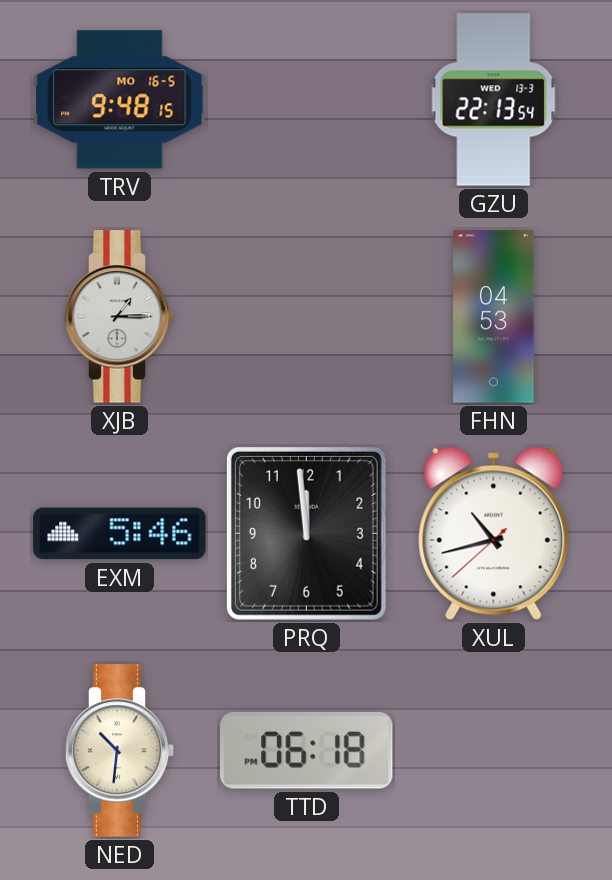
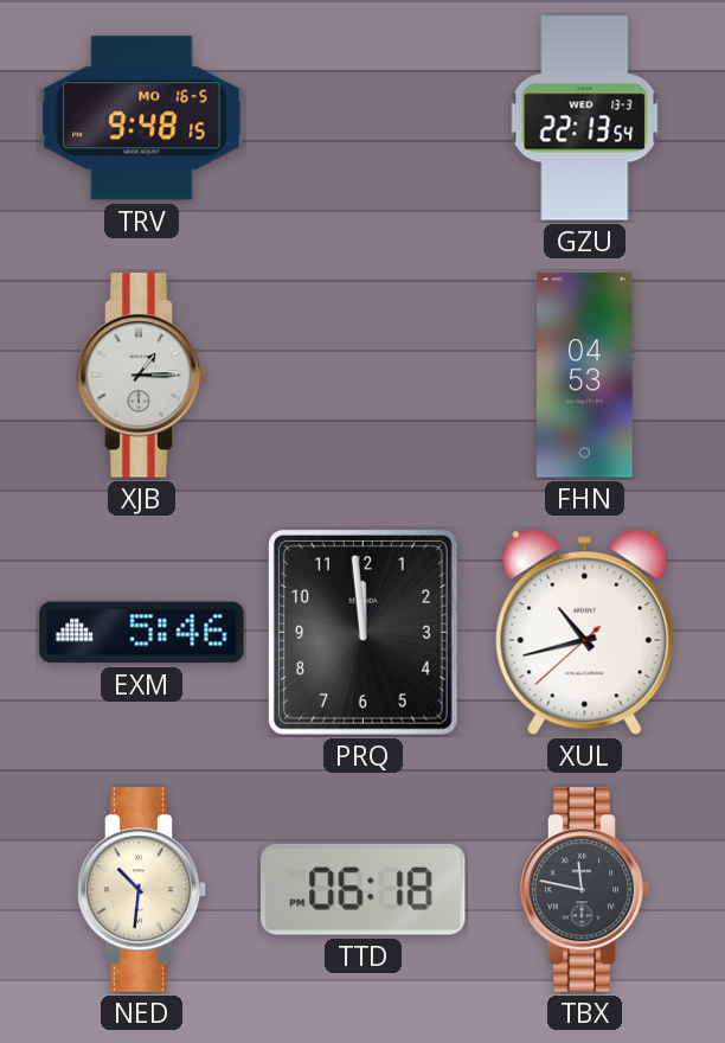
TBX: none -> 11:47
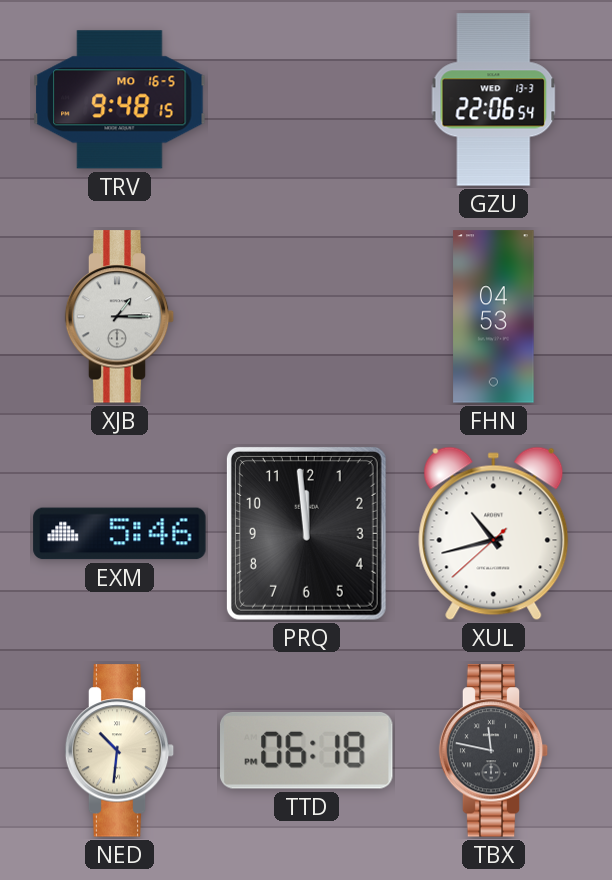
GZU: 22:13 -> 22:06
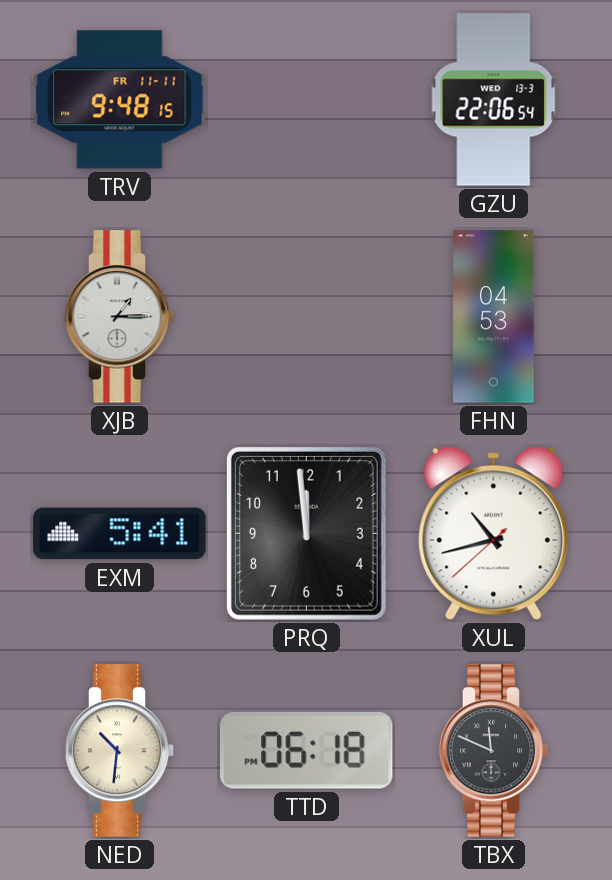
TRV date: MO 16-5 -> FR 11-11
EXM: 5:46 -> 5:41
TBX: 11:47 -> 11:49
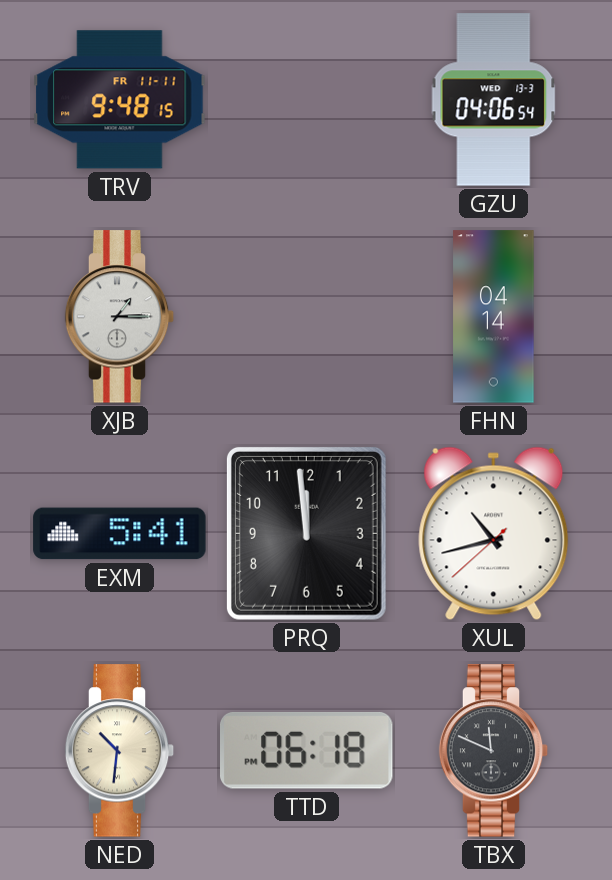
GZU: 22:06 -> 04:06
FHN: 04:53 -> 04:14
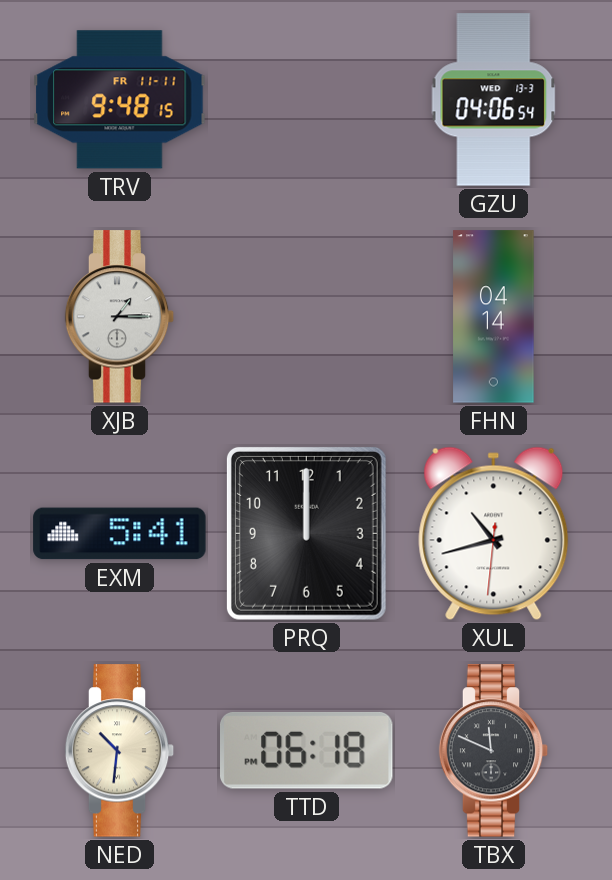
PRQ: 11:59 -> 12:00
XUL: 10:42:38 -> 10:42:31
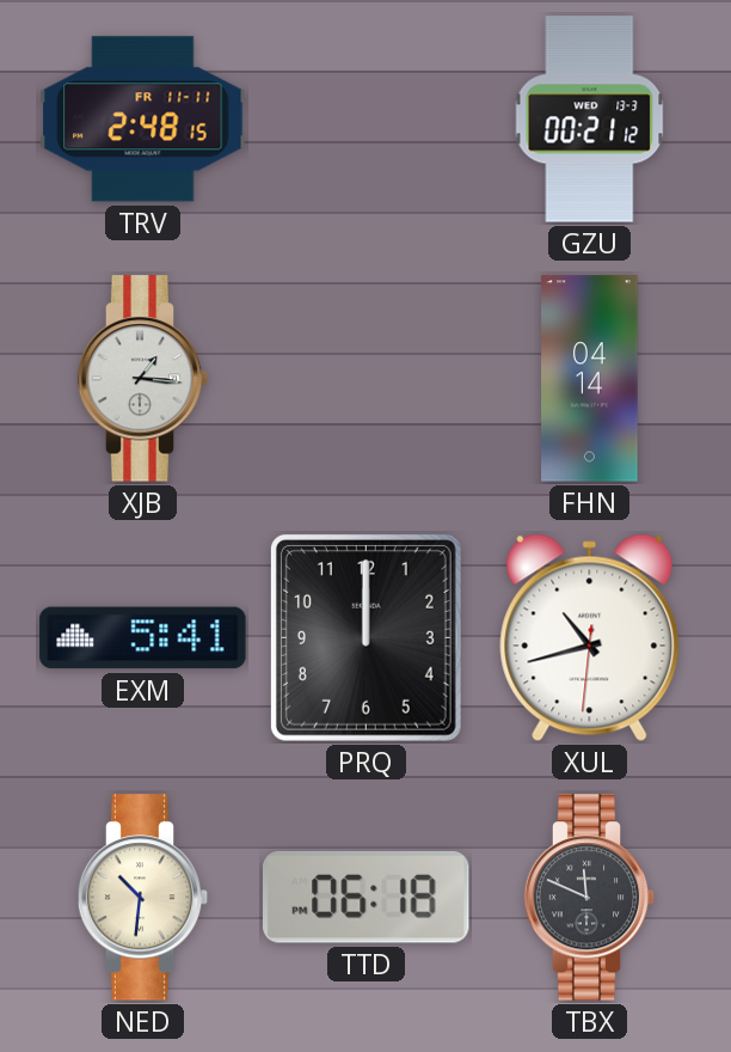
TRV: 9:48 -> 2:48
GZU: 04:06 -> 00:21
XJB: 1:15 -> 1:16
